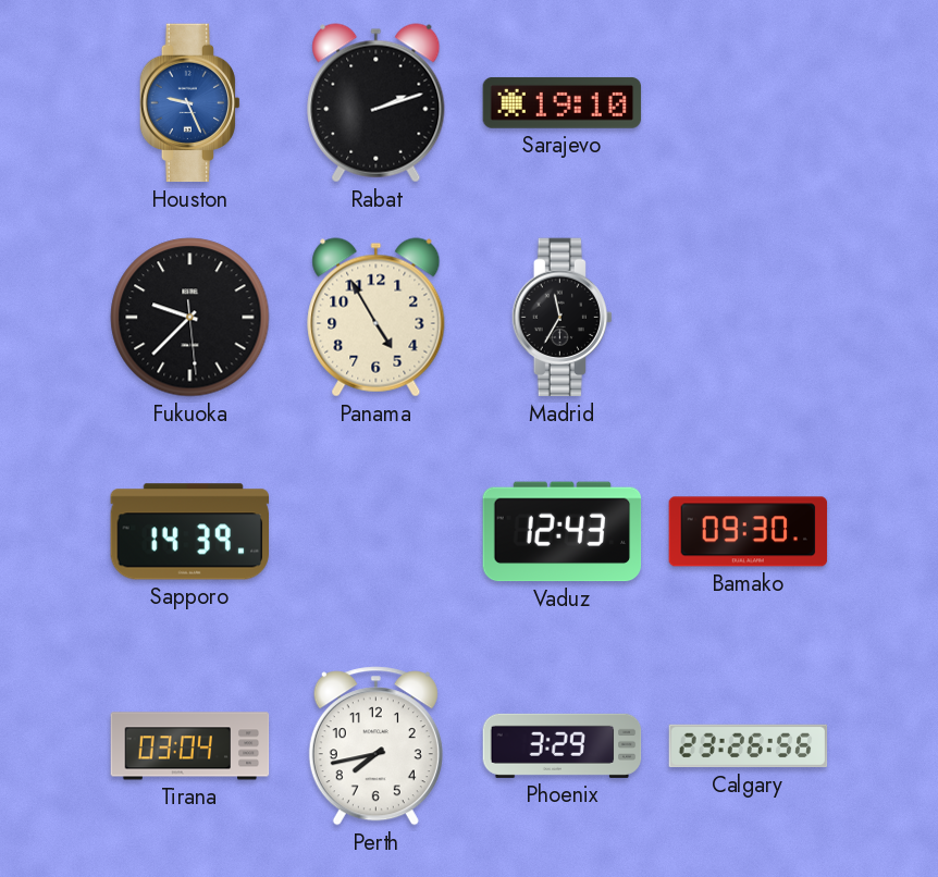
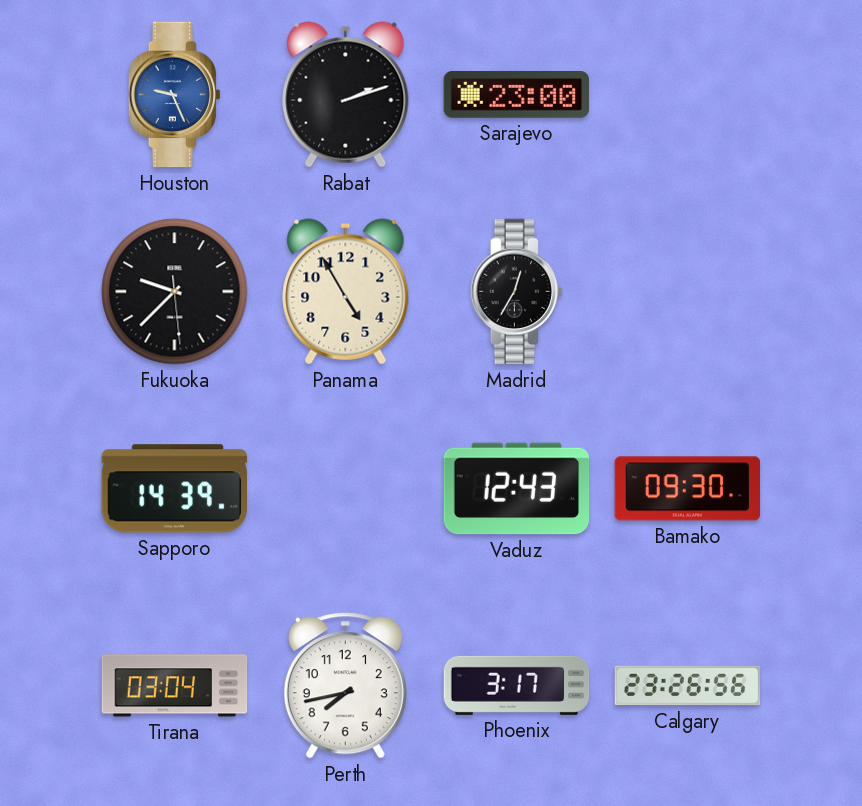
Sarajevo: 19:10 -> 23:00
Madrid: 11:35 -> 12:35
Phoenix: 3:29 -> 3:17
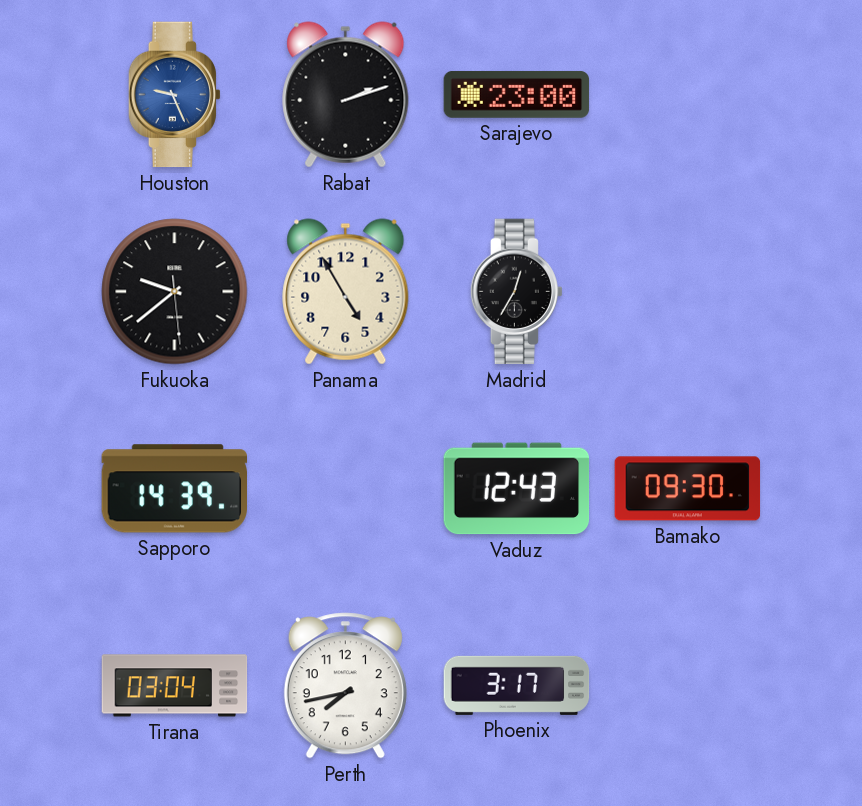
Fukuoka: 9:37 -> 9:38
Calgary: 23:26 -> none
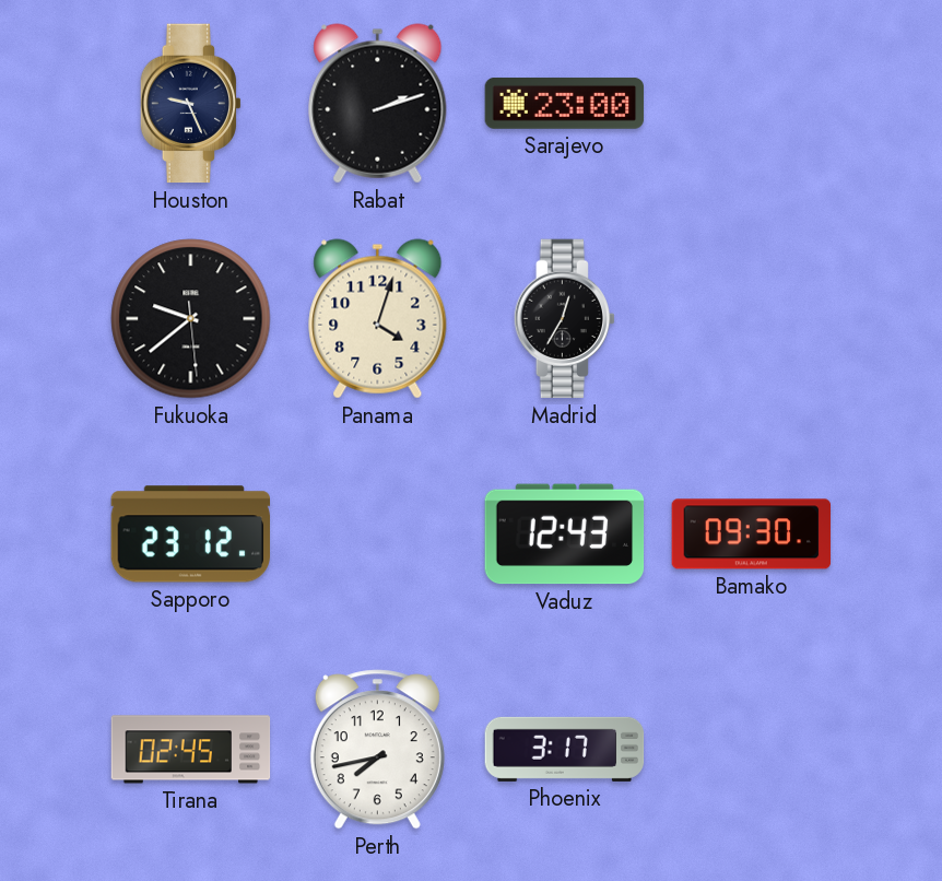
Houston dial: blue -> navy
Panama: 4:55 -> 4:03
Sapporo: 14:39 -> 23:12
Tirana: 03:04 -> 02:45
